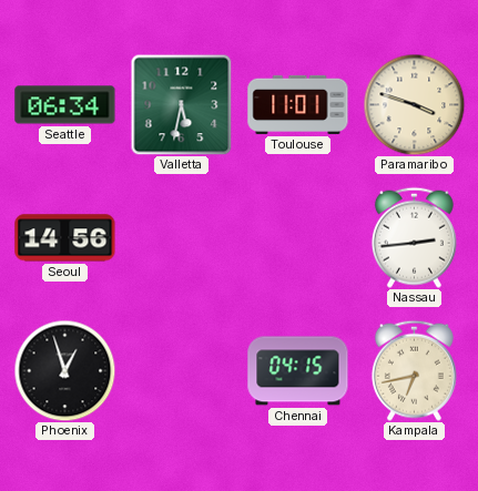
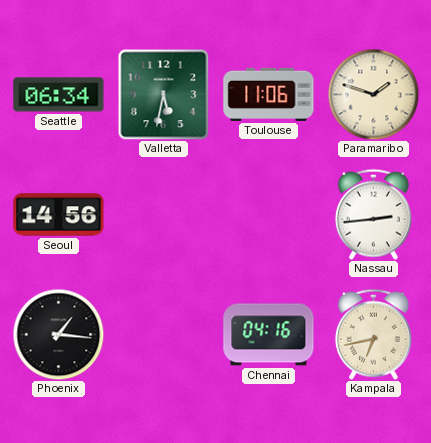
Toulouse: 11:01 -> 11:06
Paramaribo: 3:48 -> 1:48
Phoenix: 12:57 -> 1:16
Chennai: 04:15 -> 04:16
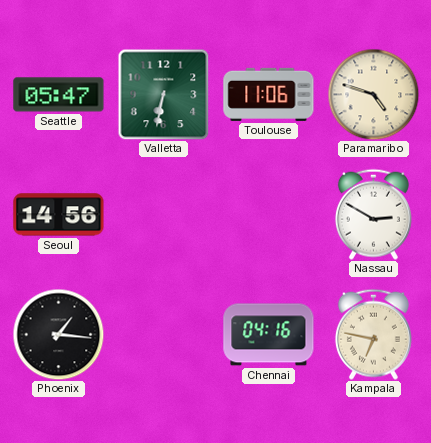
Seattle: 06:34 -> 05:47
Valletta: 5:32 -> 6:32
Paramaribo: 1:48 -> 4:48
Nassau: 2:44 -> 2:50
Kampala: 6:43 -> 6:47
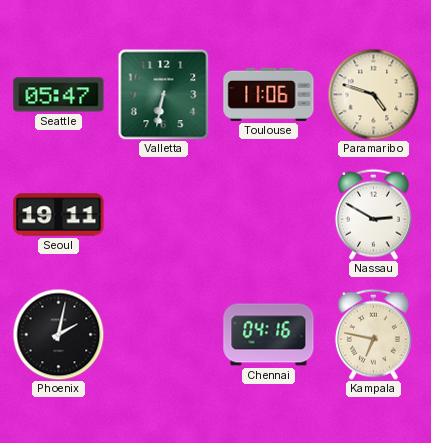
Seoul: 14:56 -> 19:11
Phoenix: 1:16 -> 2:02
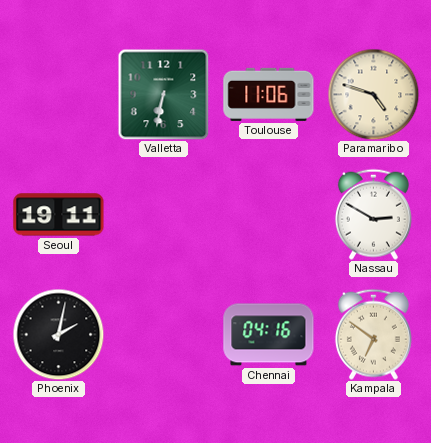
Seattle: 05:47 -> none
Kampala: 6:47 -> 6:51
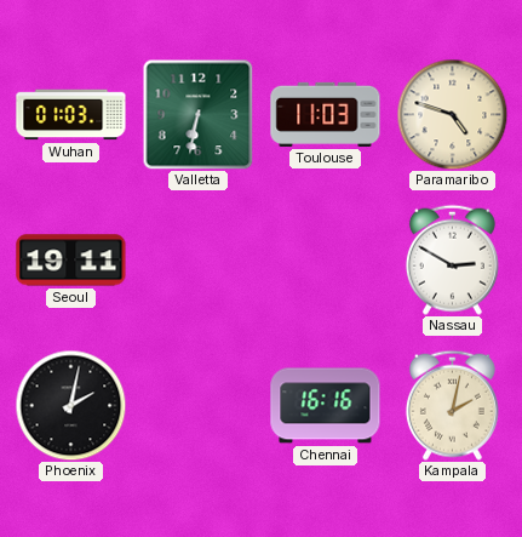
Wuhan: none -> 01:03
Toulouse: 11:06 -> 11:03
Chennai: 04:16 -> 16:16
Kampala: 6:51 -> 2:02
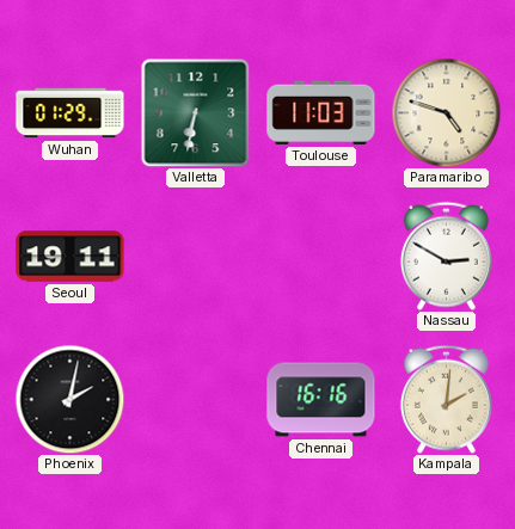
Wuhan: 01:03 -> 01:29
Kampala: 2:02 -> 2:01
